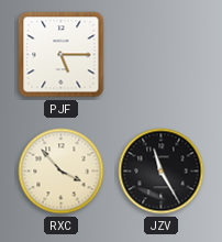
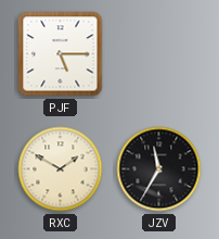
RXC: 3:53 -> 1:50
JZV: 11:25 -> 11:35
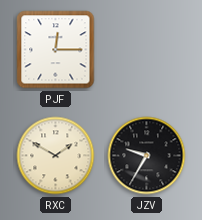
PJF: 5:15 -> 12:15
JZV: 11:35 -> 9:35
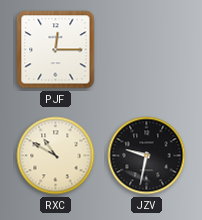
RXC: 1:50 -> 10:50
JZV: 9:35 -> 9:32
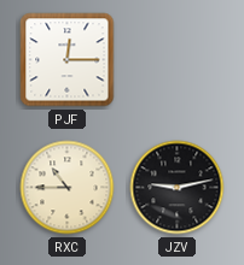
RXC: 10:50 -> 10:45
JZV: 9:32 -> 9:13
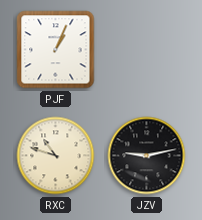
PJF: 12:15 -> 1:04
RXC: 10:45 -> 10:48
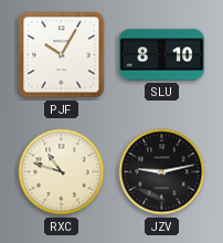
PJF: 1:04 -> 10:05
SLU: none -> 8:10
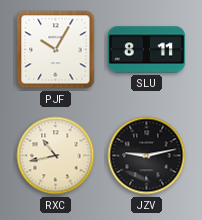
SLU: 8:10 -> 8:11
RXC: 10:48 -> 10:43
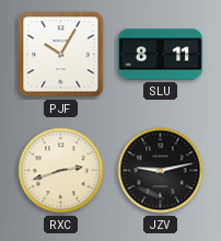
RXC: 10:43 -> 2:42
